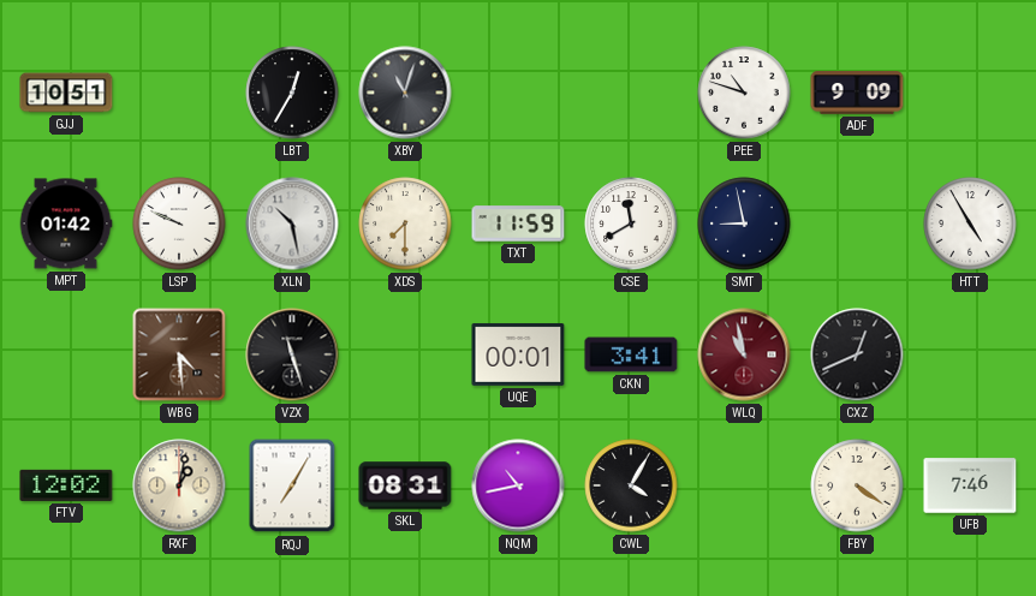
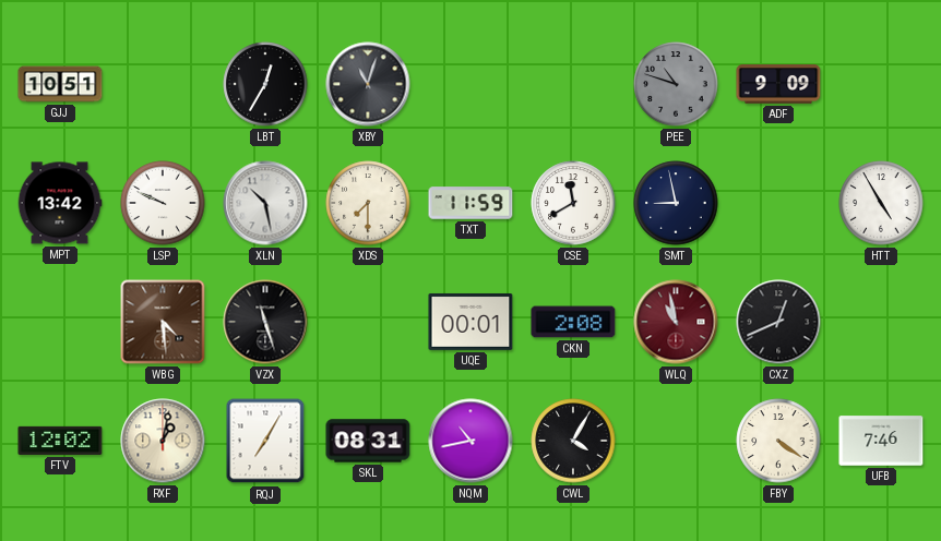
PEE dial: white -> grey
MPT: 01:42 -> 13:42
CKN: 3:41 -> 2:08
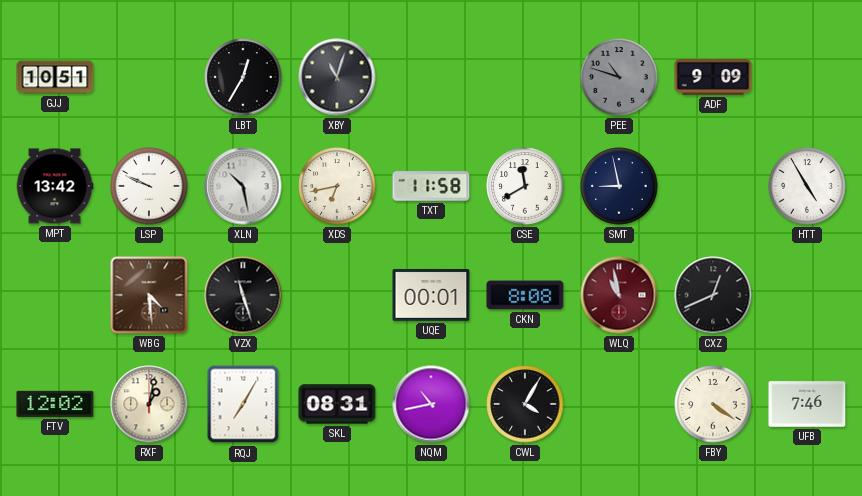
XDS: 7:30 -> 6:43
TXT: 11:59 -> 11:58
CKN: 2:08 -> 8:08
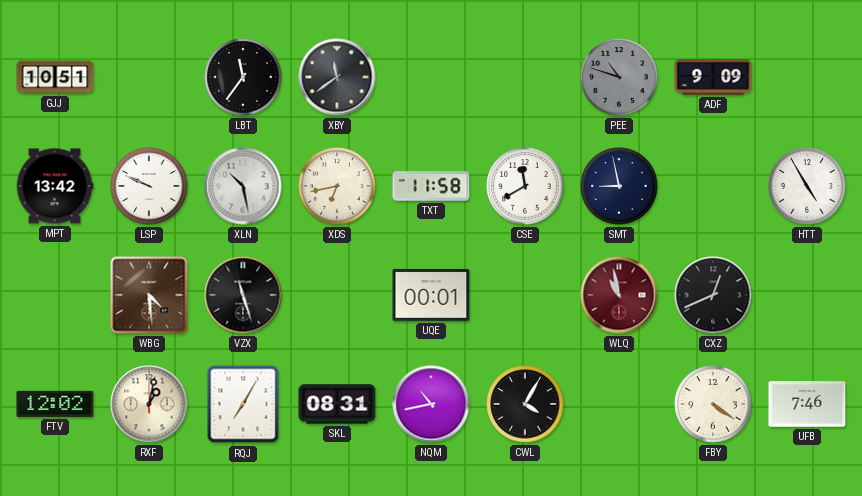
LBT: 12:35 -> 11:36
XBY: 11:03 -> 11:39
CKN: 8:08 -> none
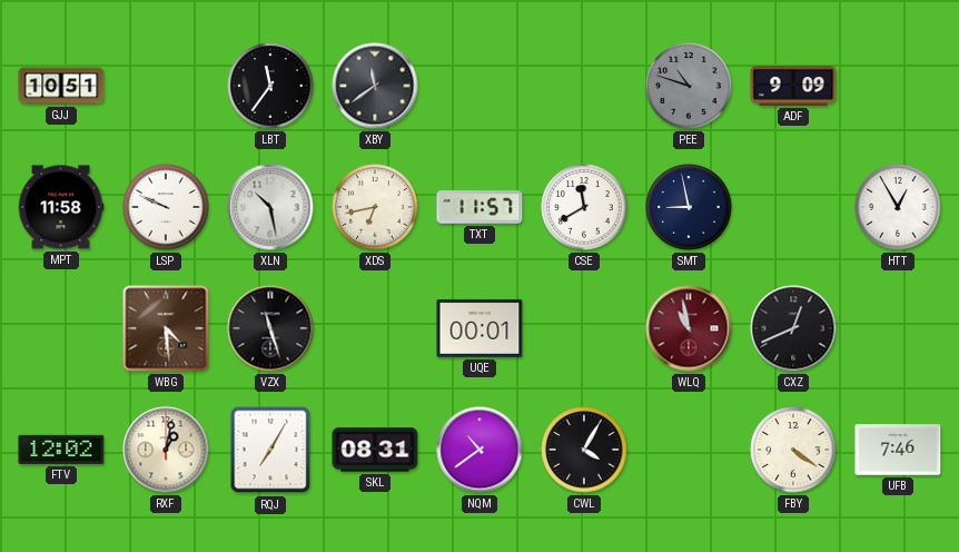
MPT: 13:42 -> 11:58
TXT: 11:58 -> 11:57
HTT: 4:55 -> 12:55
NQM: 10:43 -> 10:39
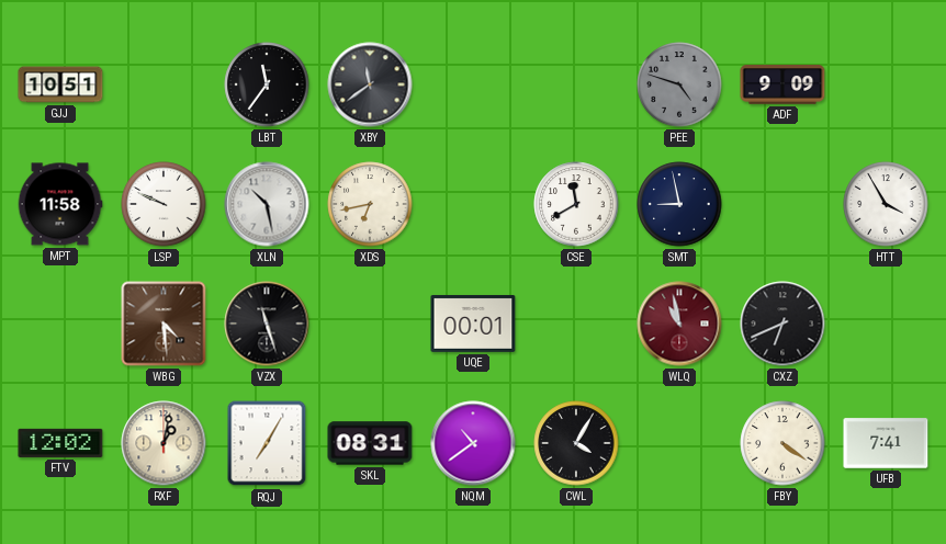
PEE: 10:48 -> 4:48
TXT: 11:57 -> none
HTT: 12:55 -> 3:55
CXZ: 12:41 -> 6:41
UFB: 7:46 -> 7:41
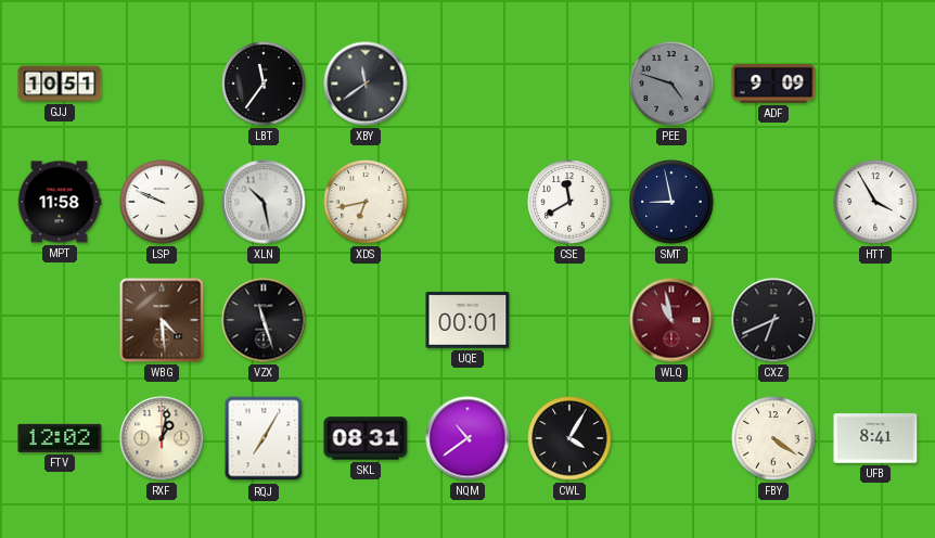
UFB: 7:41 -> 8:41
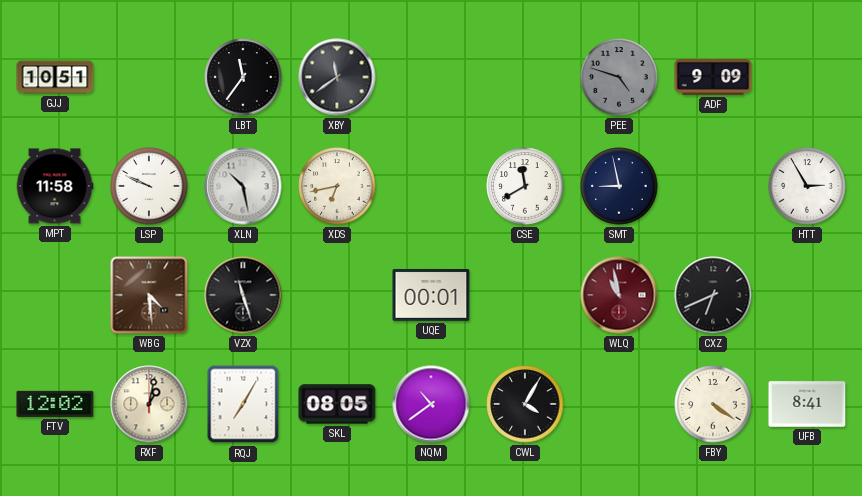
HTT: 3:55 -> 2:55
SKL: 08:31 -> 08:05
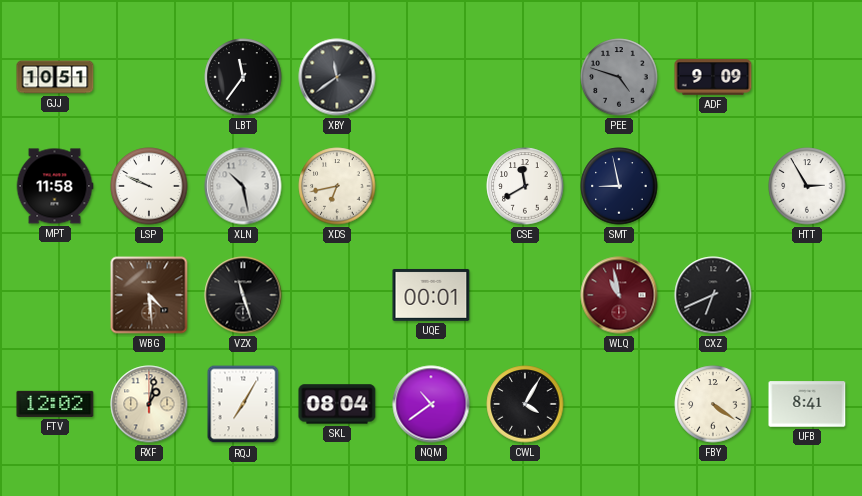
SKL: 08:05 -> 08:04
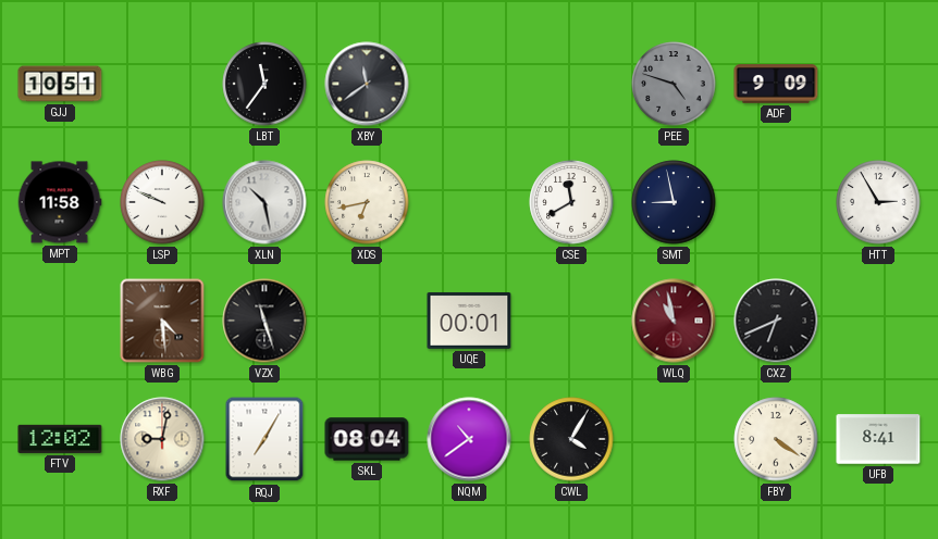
RXF: 1:02 -> 9:02
